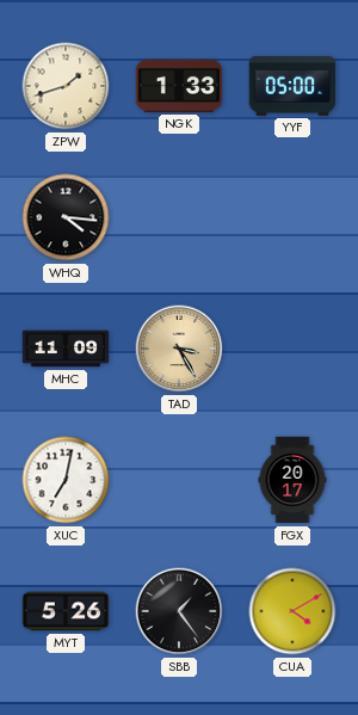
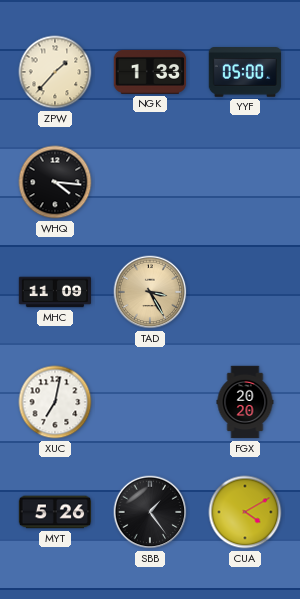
ZPW: 1:42 -> 1:37
FGX: 20:17 -> 20:20
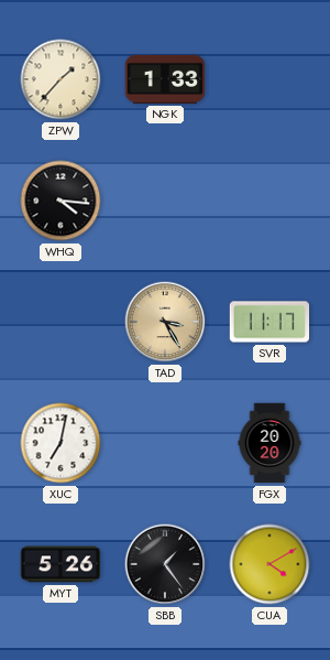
YYF: 05:00 -> none
MHC: 11:09 -> none
SVR: none -> 11:17
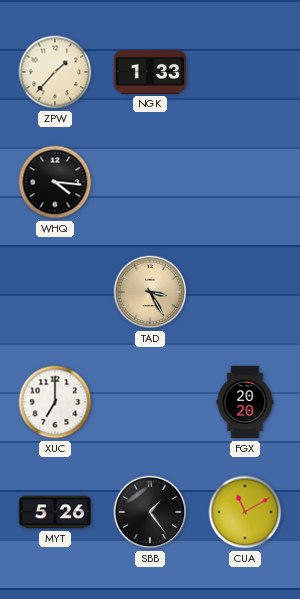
SVR: 11:17 -> none
XUC: 7:02 -> 7:00
CUA: 4:10 -> 11:10
